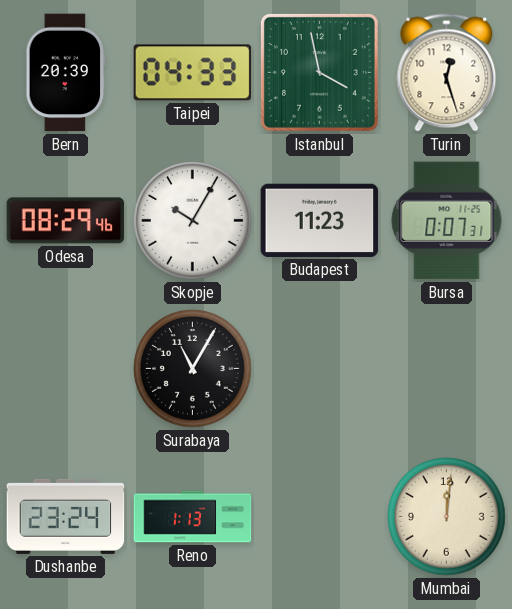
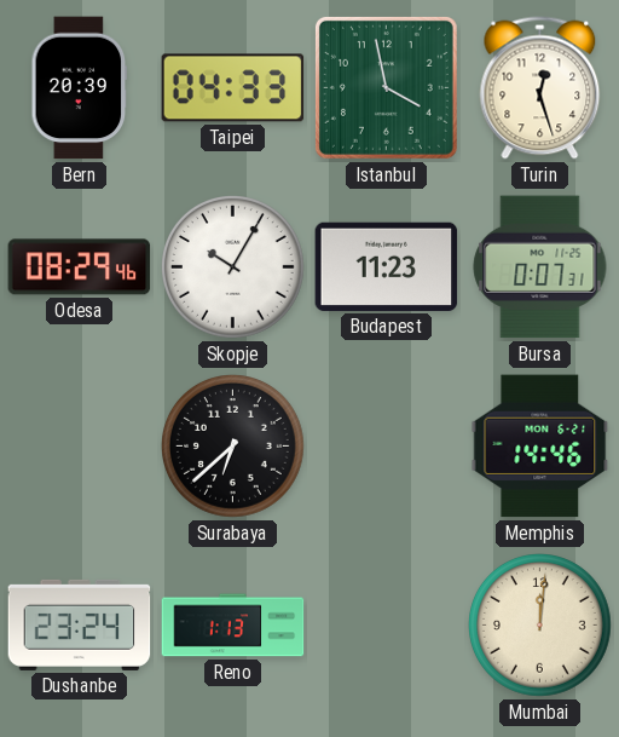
Surabaya: 11:05 -> 6:38
Memphis: none -> 14:46
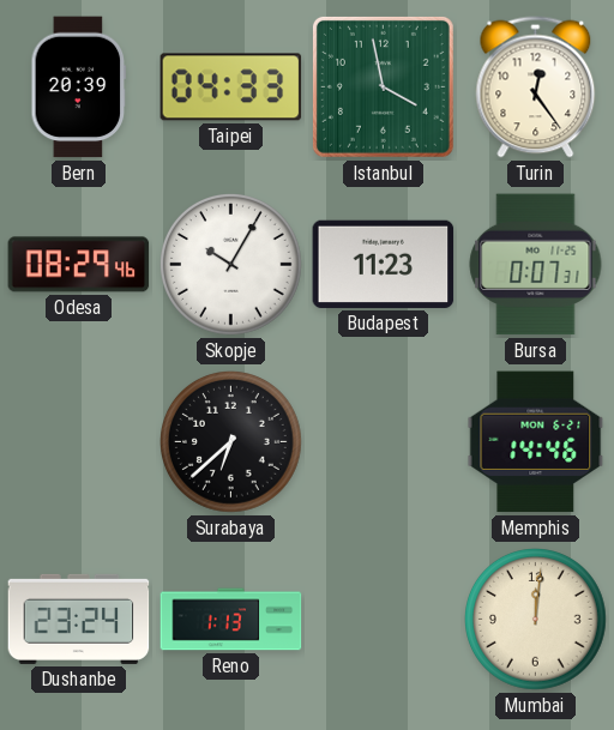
Turin: 12:27 -> 12:24
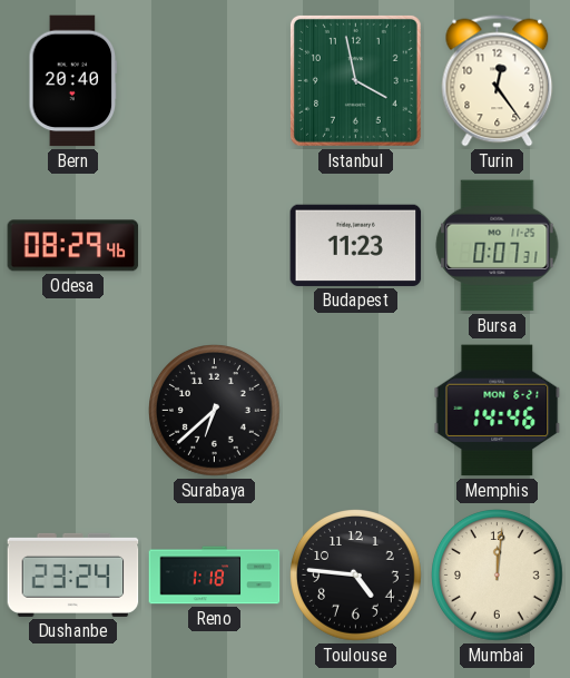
Bern: 20:39 -> 20:40
Taipei: 04:33 -> none
Skopje: 10:05 -> none
Reno: 1:13 -> 1:18
Toulouse: none -> 4:46
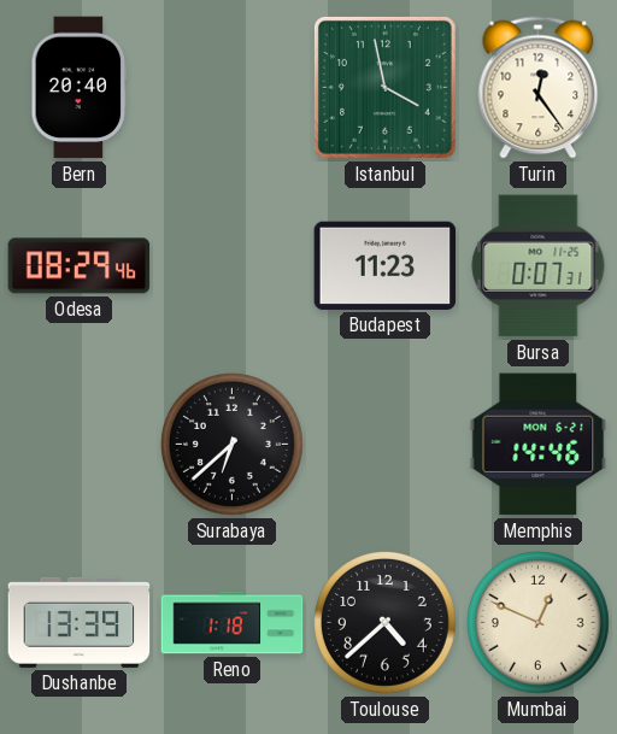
Dushanbe: 23:24 -> 13:39
Toulouse: 4:46 -> 4:38
Mumbai: 12:01 -> 12:49
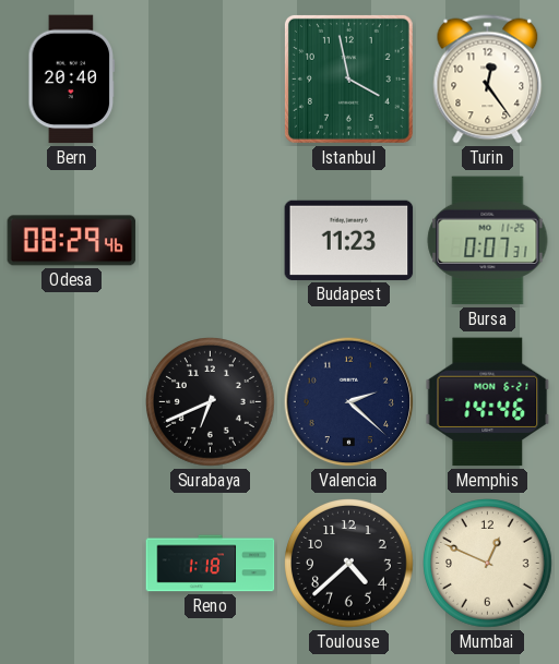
Surabaya: 6:38 -> 6:41
Valencia: none -> 2:22
Dushanbe: 13:39 -> none
